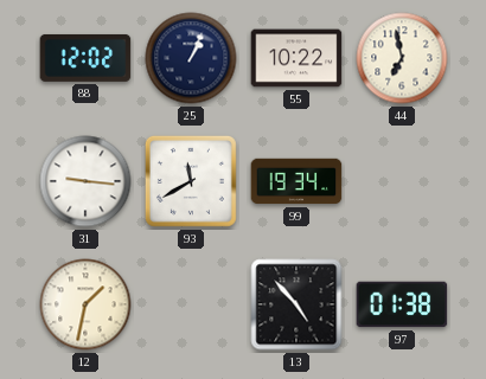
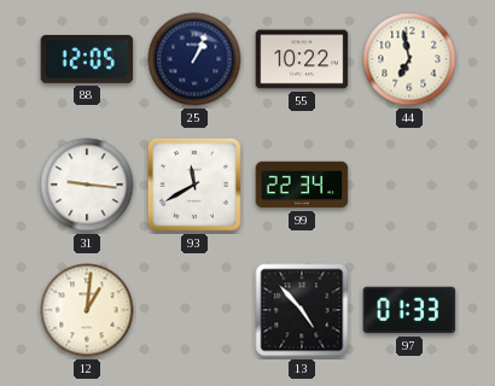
88: 12:02 -> 12:05
99: 19:34 -> 22:34
12: 1:32 -> 1:01
97: 01:38 -> 01:33
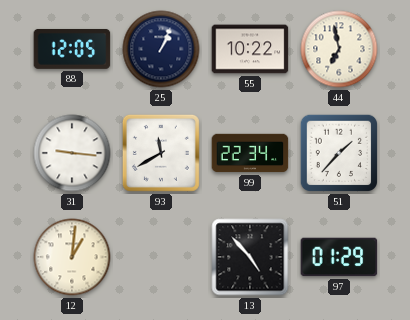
51: none -> 1:37
97: 01:33 -> 01:29
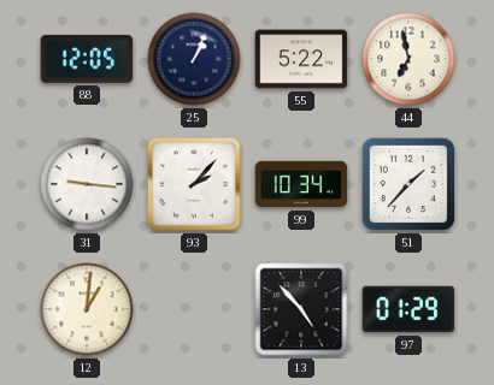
55: 10:22 -> 5:22
93: 11:40 -> 2:07
99: 22:34 -> 10:34
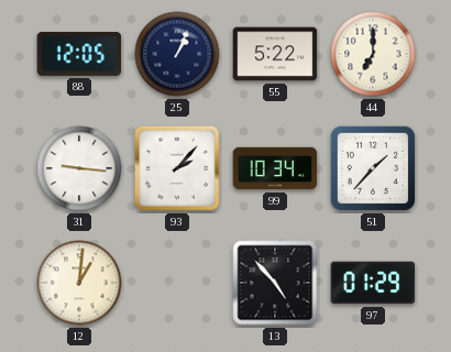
44: 6:58 -> 7:00
